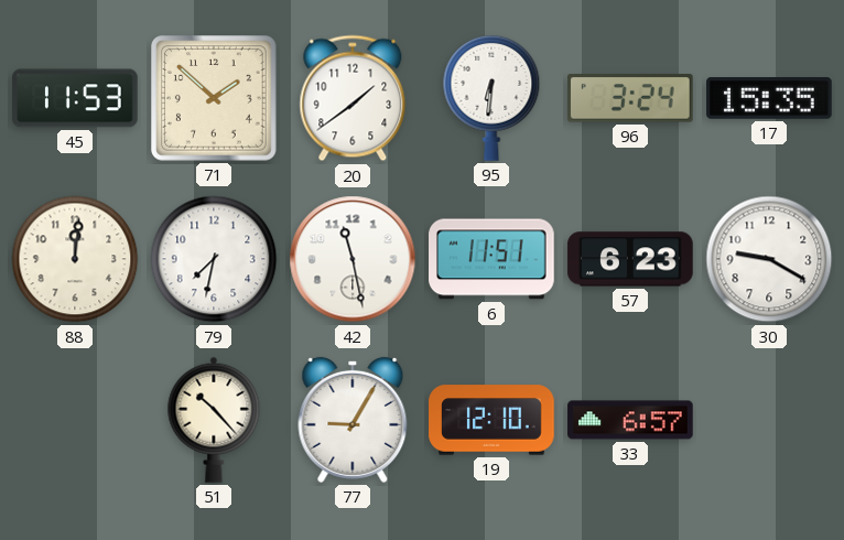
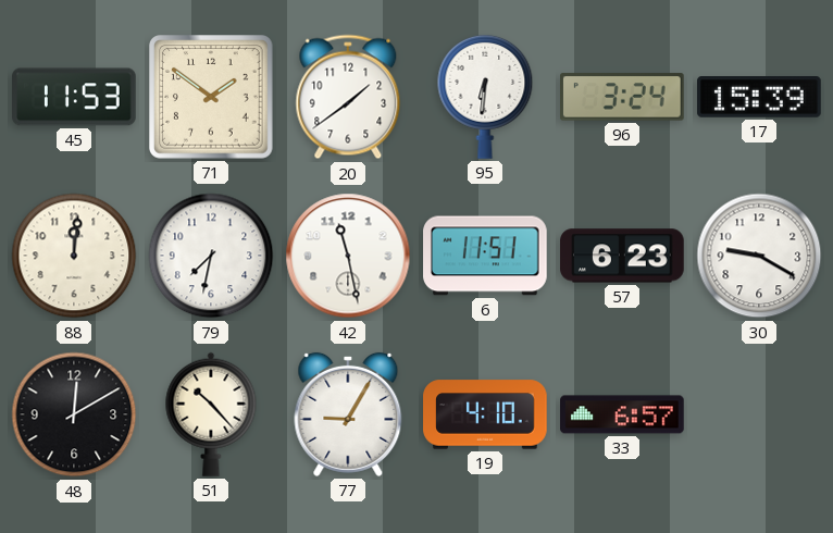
71: 1:52 -> 1:51
17: 15:35 -> 15:39
48: none -> 12:10
19: 12:10 -> 4:10
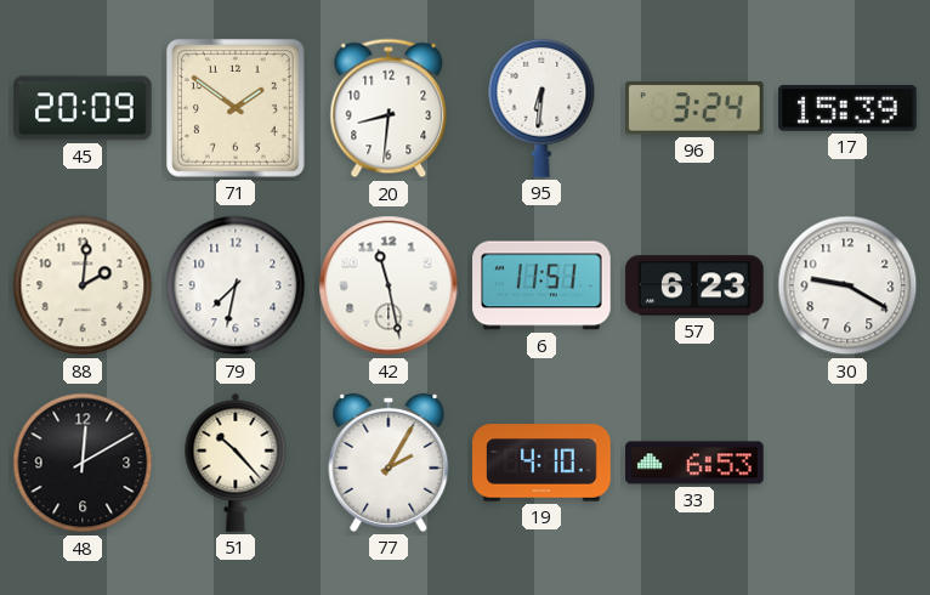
45: 11:53 -> 20:09
20: 1:39 -> 8:31
88: 12:01 -> 2:01
77: 9:05 -> 2:05
33: 6:57 -> 6:53
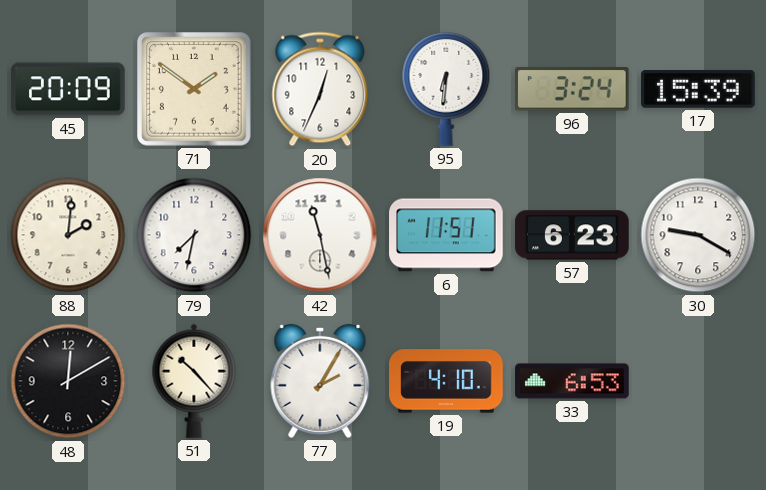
20: 8:31 -> 12:34
